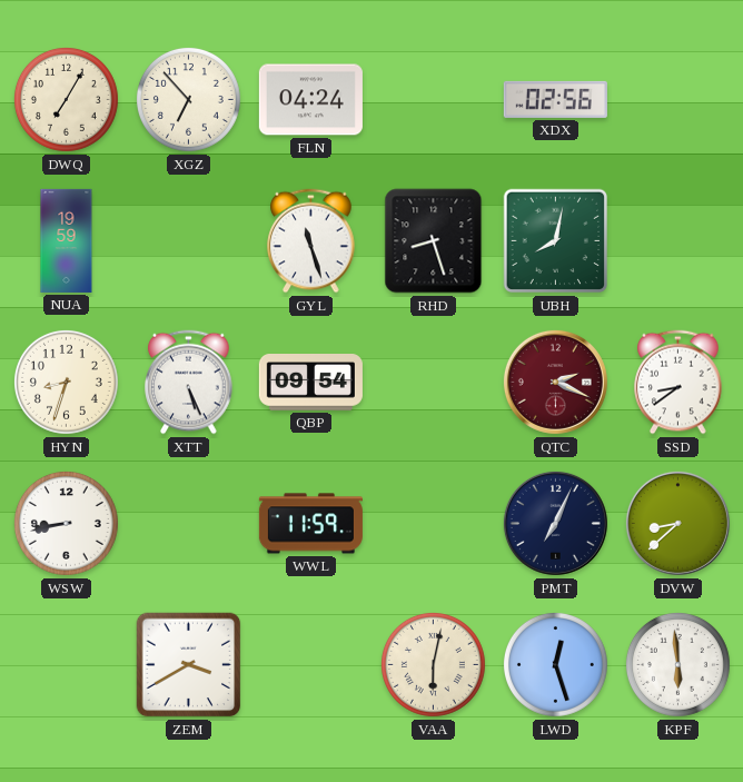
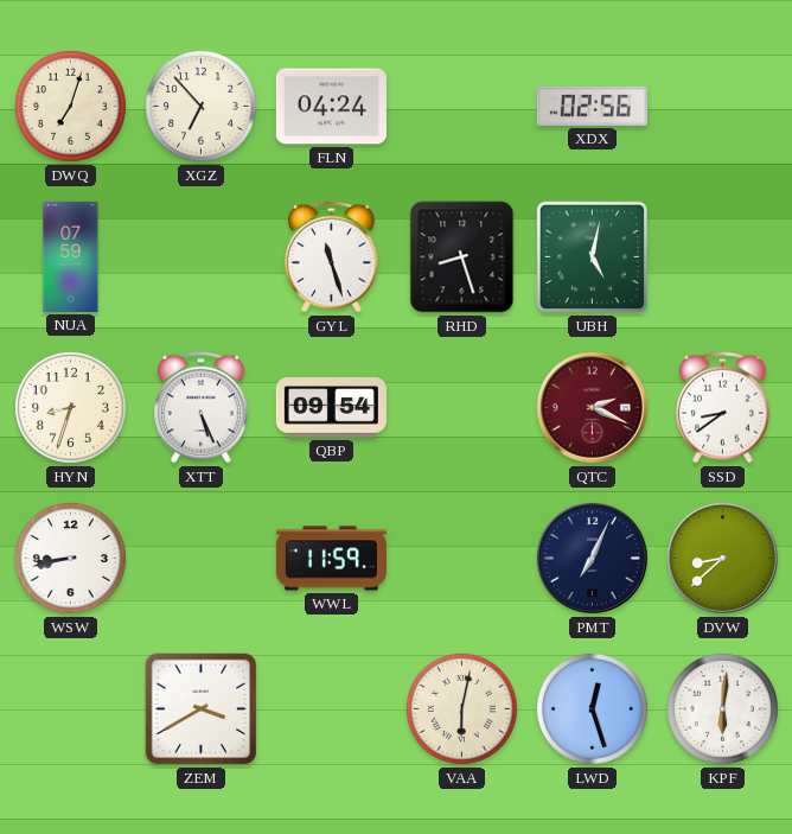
DWQ: 7:05 -> 7:03
NUA: 19:59 -> 07:59
UBH: 8:02 -> 5:02
KPF: 5:59 -> 6:01
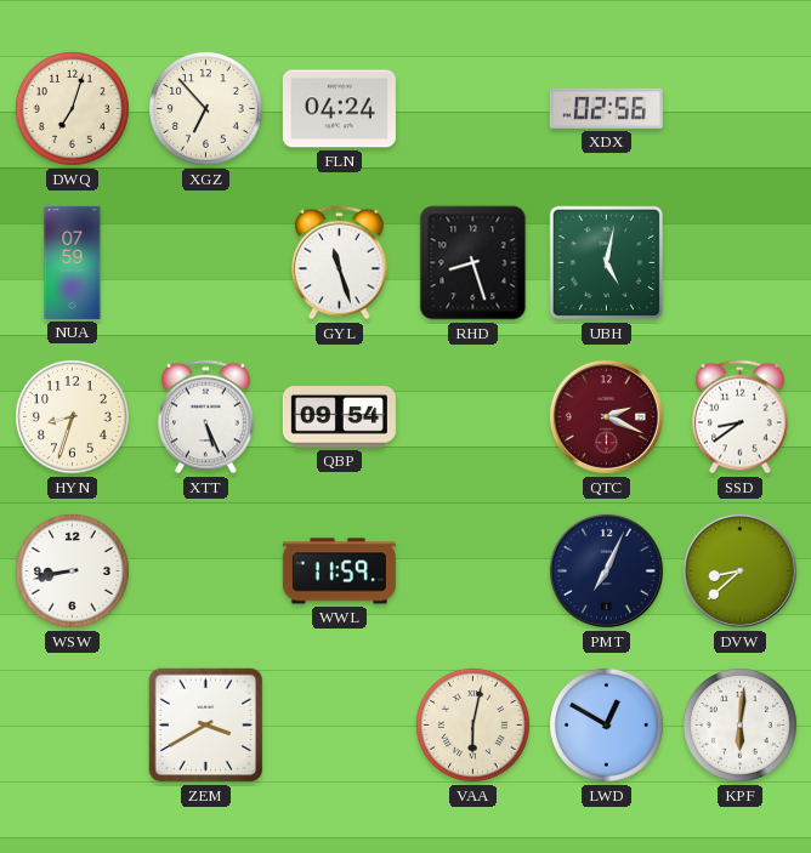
LWD: 12:27 -> 12:50
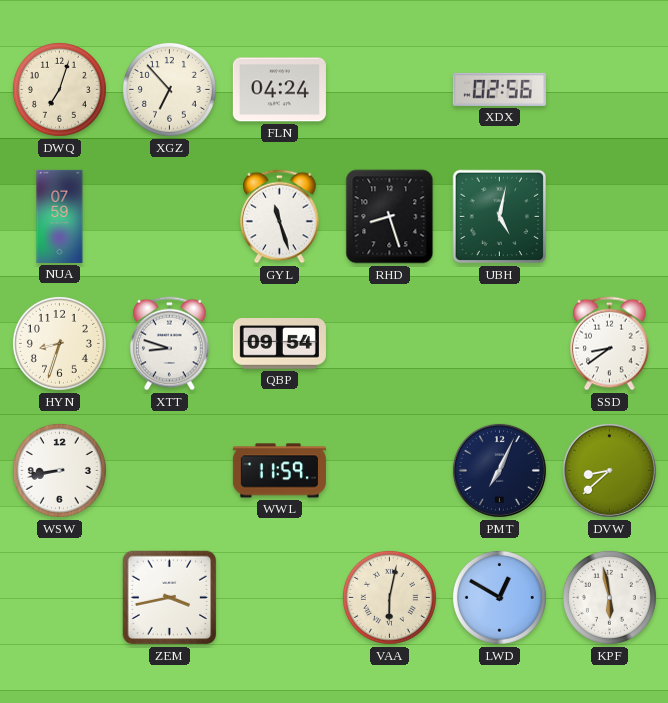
XTT: 5:26 -> 8:48
QTC: 2:19 -> none
ZEM: 3:40 -> 3:43
KPF: 6:01 -> 5:58
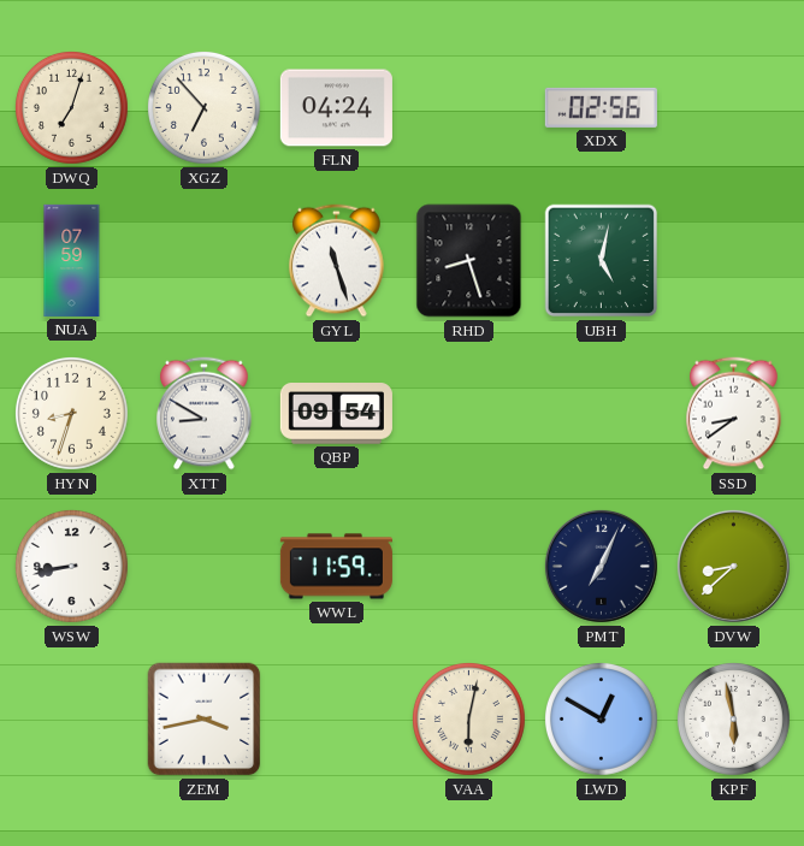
XTT: 8:48 -> 8:50
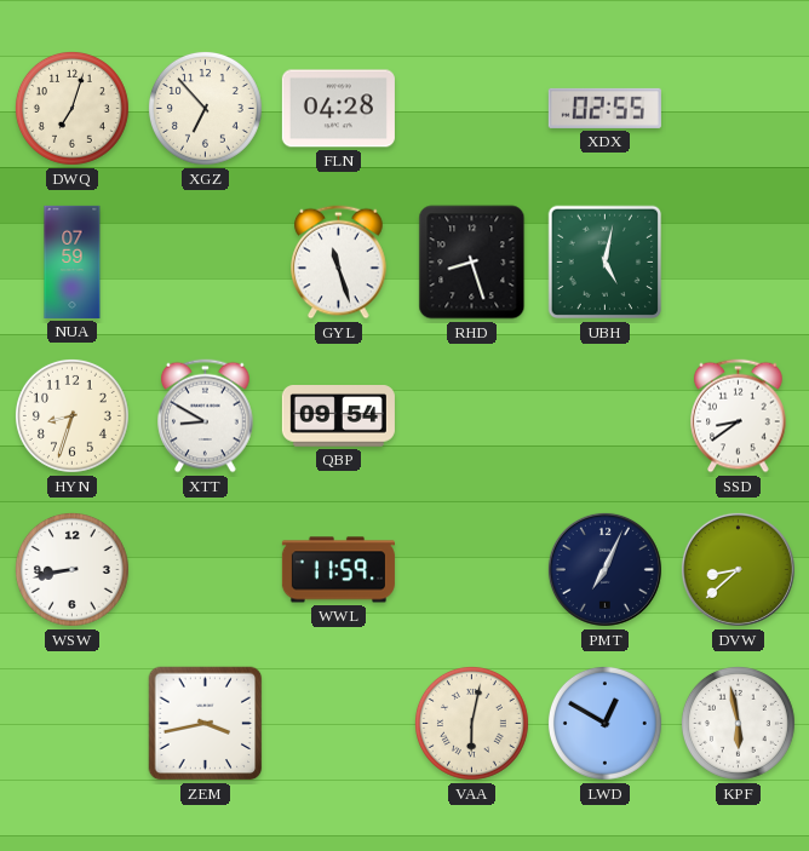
FLN: 04:24 -> 04:28
XDX: 02:56 -> 02:55
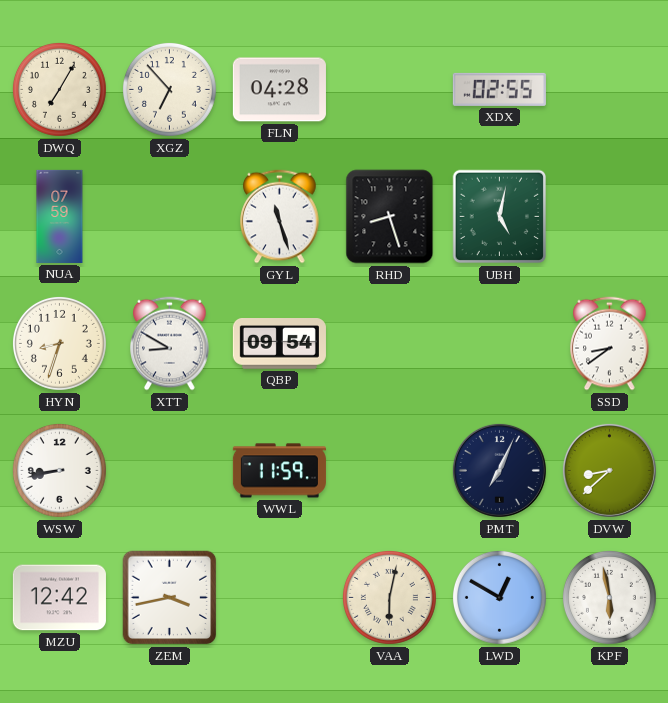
DWQ: 7:03 -> 7:05
MZU: none -> 12:42
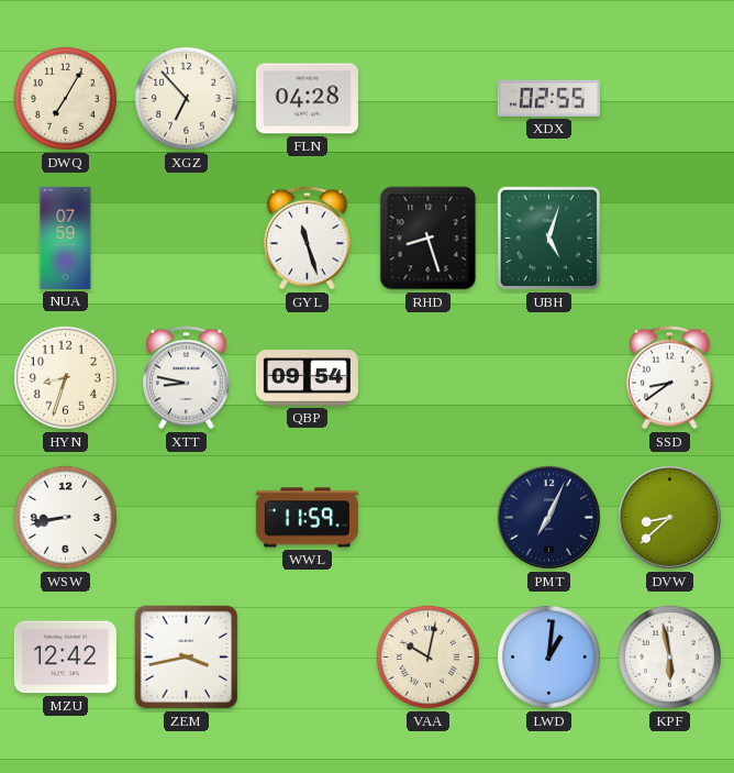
UBH: 5:02 -> 5:03
XTT: 8:50 -> 8:47
VAA: 6:02 -> 10:02
LWD: 12:50 -> 1:01
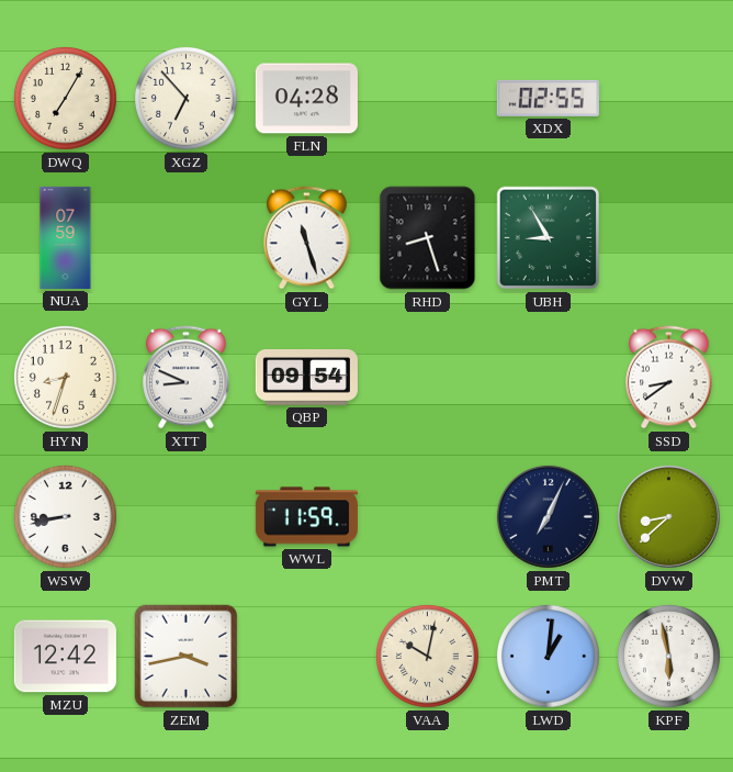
UBH: 5:03 -> 8:55
XTT: 8:47 -> 8:49
